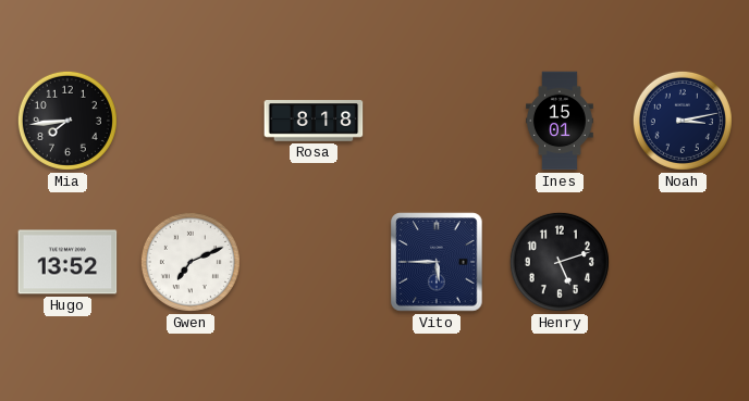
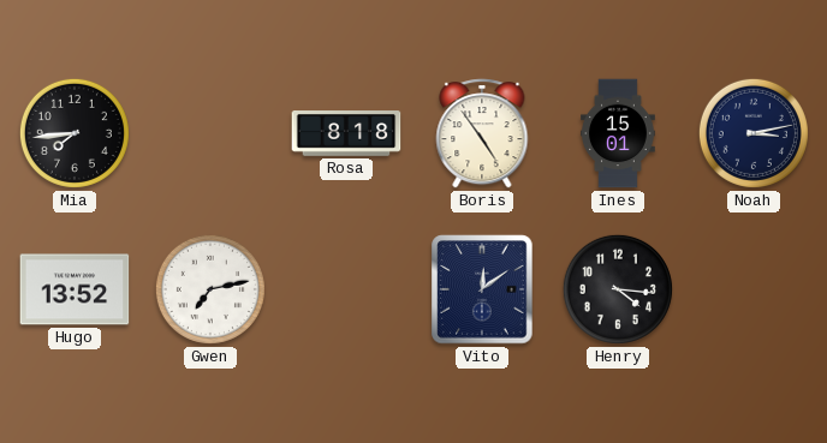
Boris: none -> 4:54
Gwen: 7:11 -> 7:13
Vito: 5:45 -> 12:09
Henry: 5:12 -> 4:16
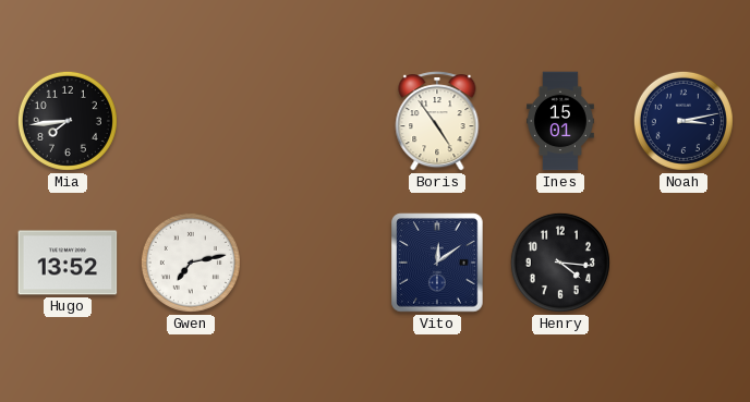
Rosa: 8:18 -> none
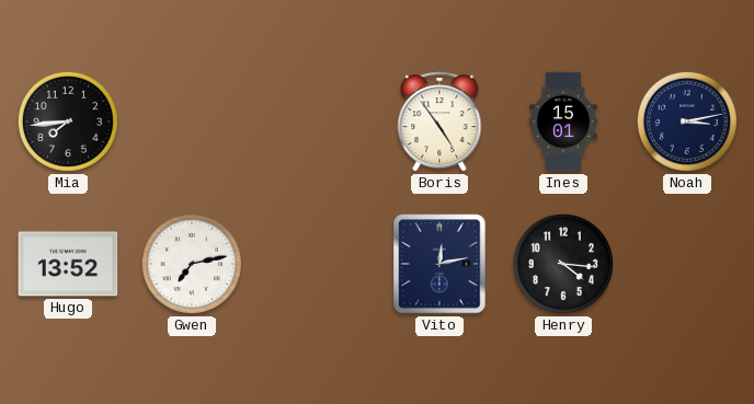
Vito: 12:09 -> 12:13
